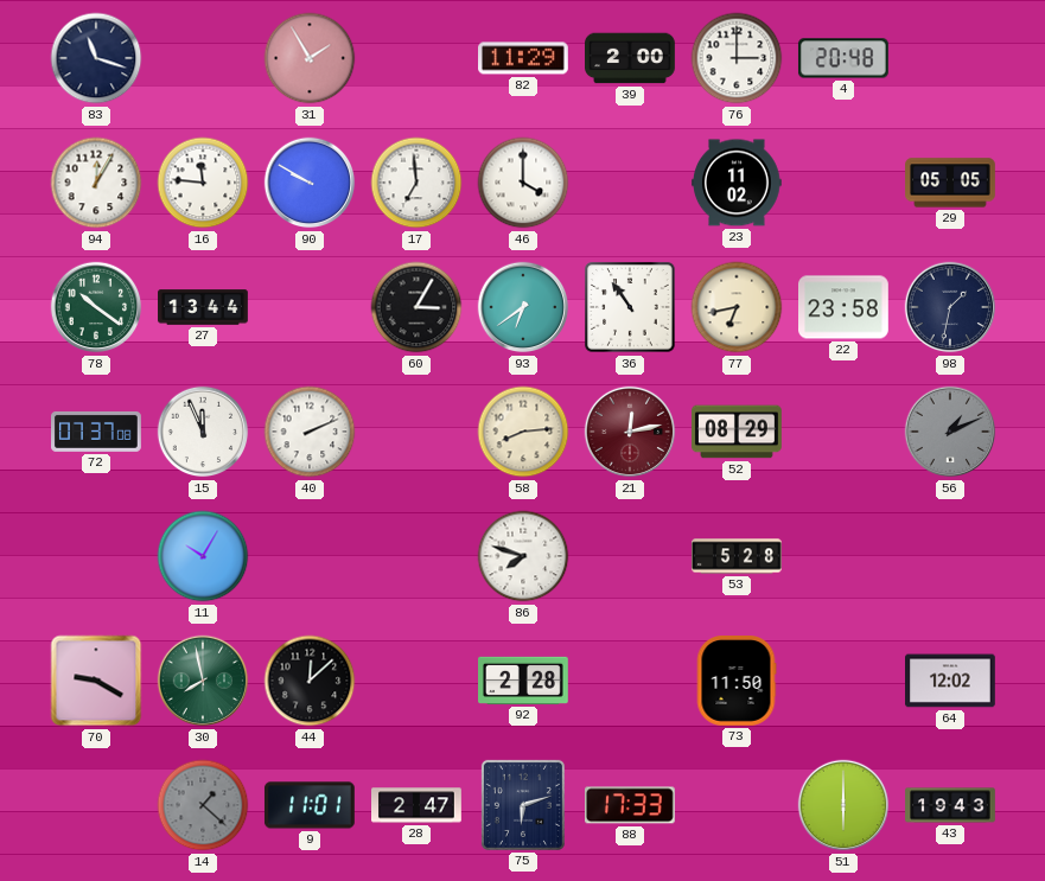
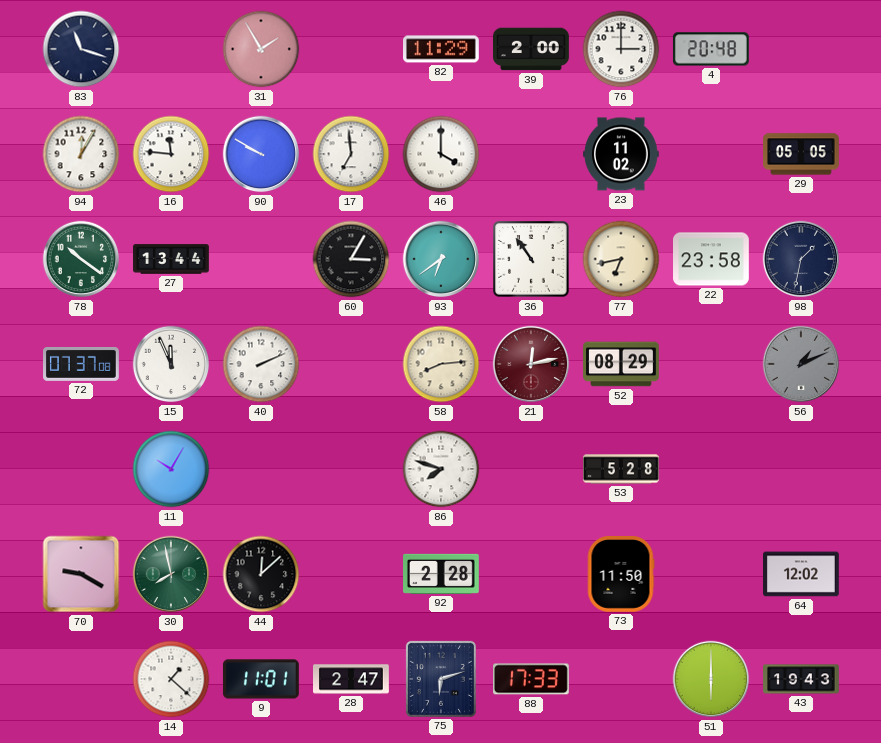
14 dial: grey -> white
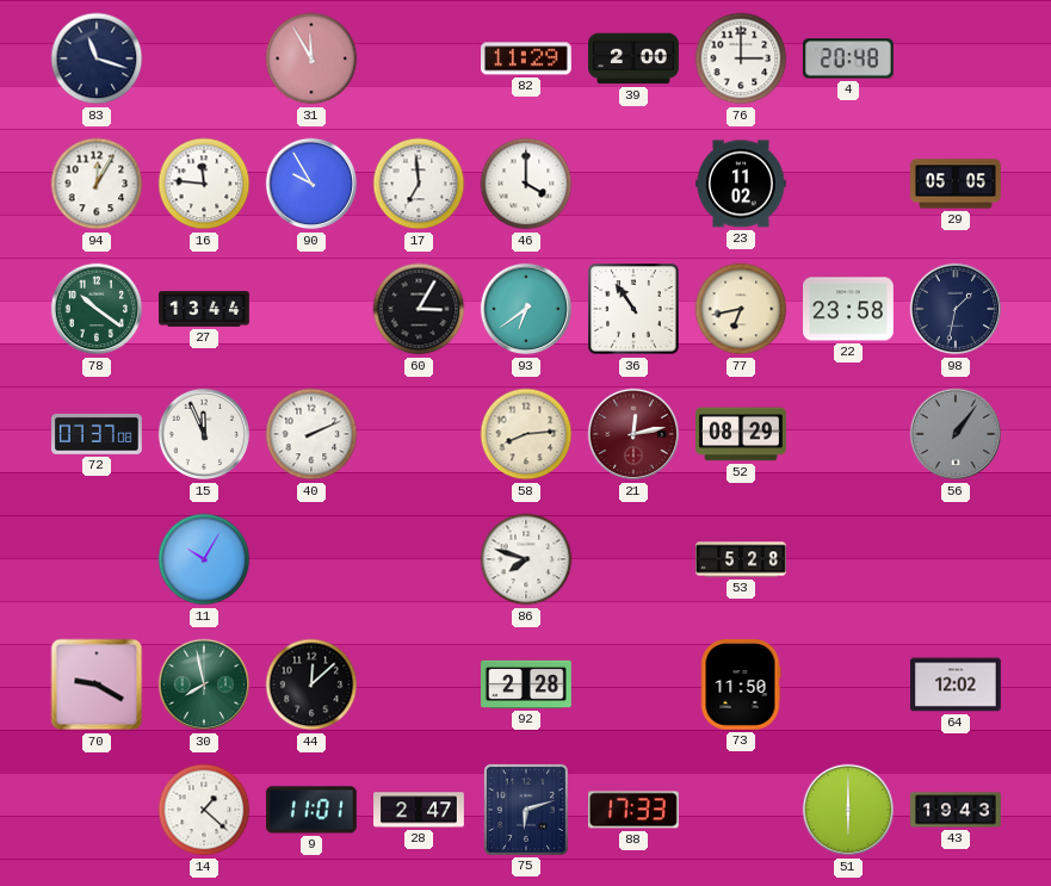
31: 1:55 -> 11:55
90: 9:50 -> 9:55
56: 1:11 -> 1:06
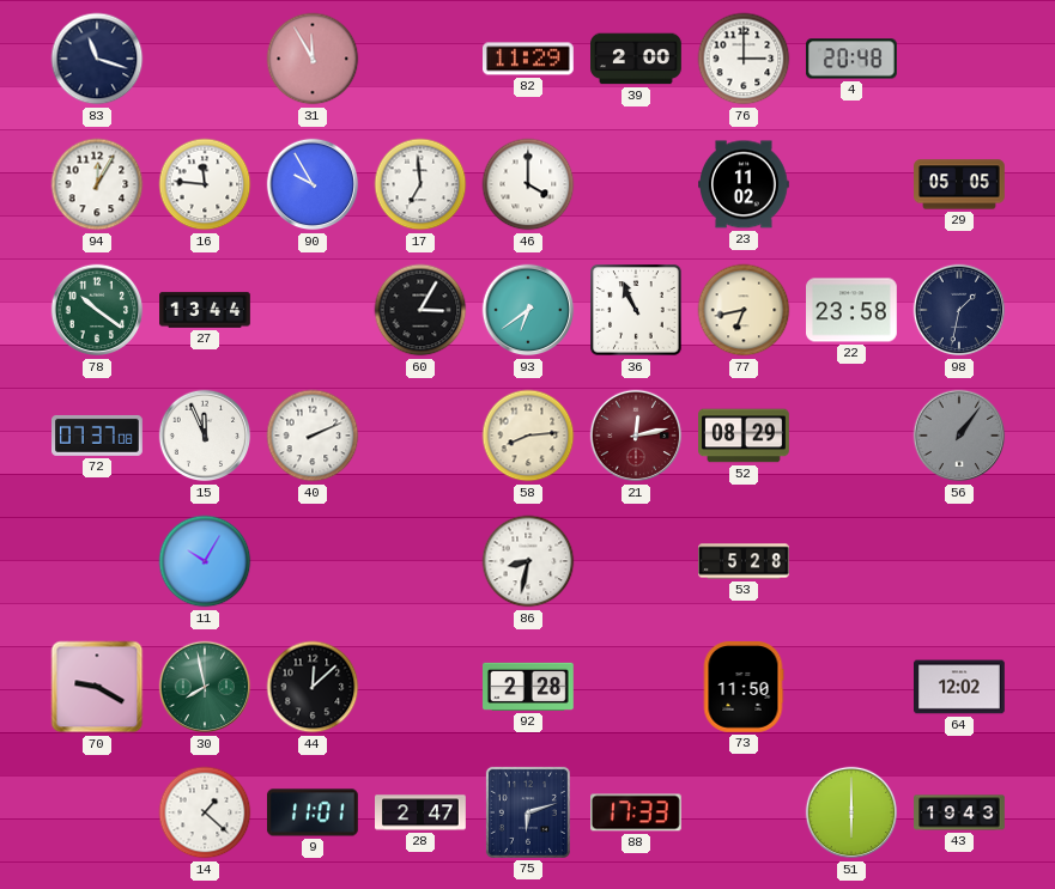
36: 10:54 -> 10:56
86: 7:48 -> 8:32
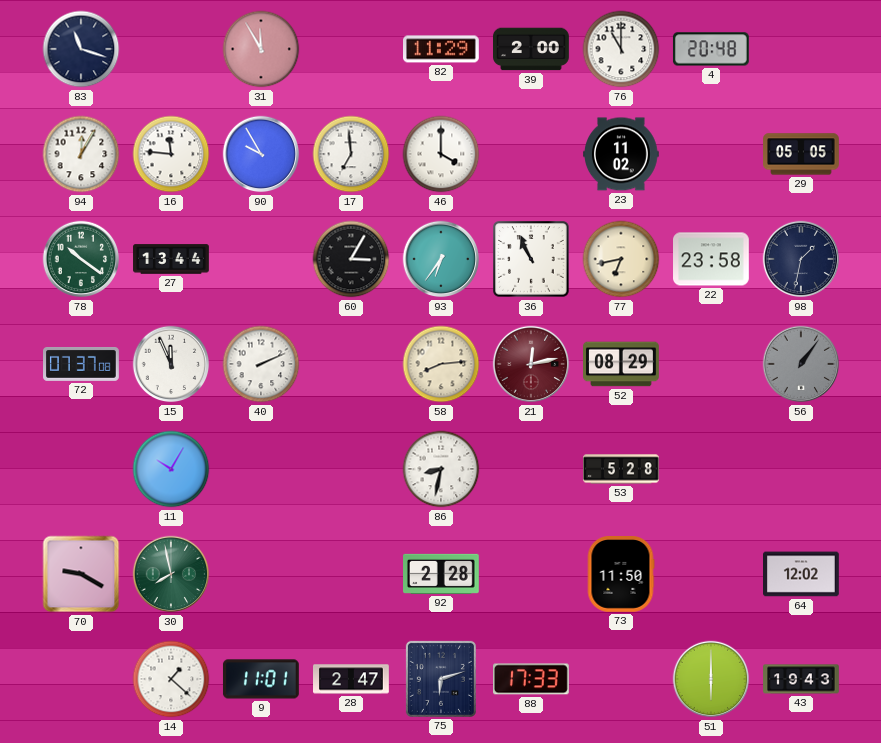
76: 3:00 -> 11:00
93: 6:39 -> 6:36
44: 12:08 -> none
